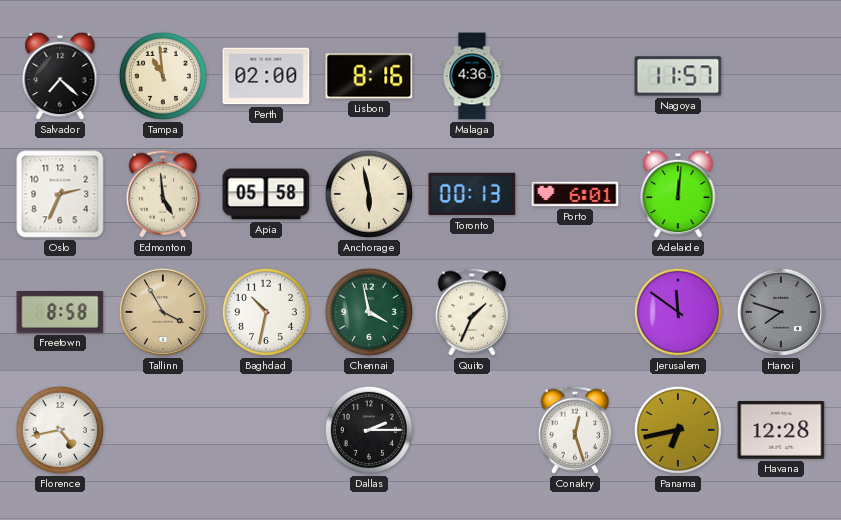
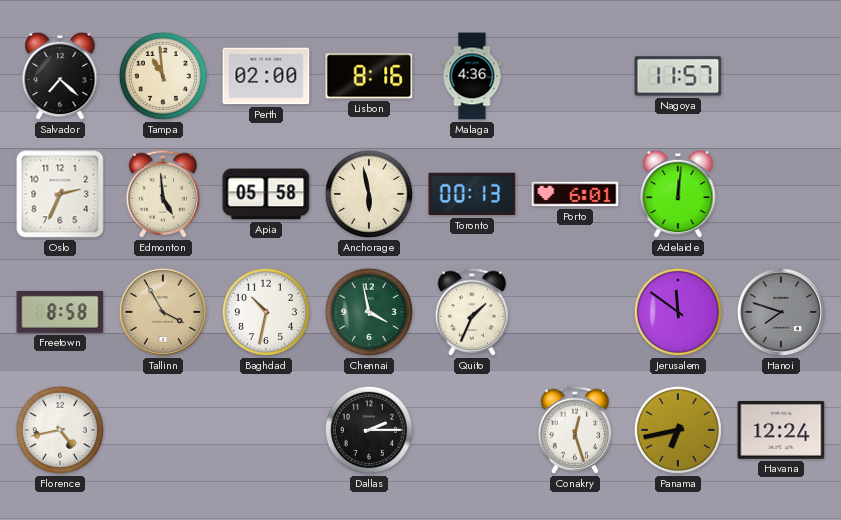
Havana: 12:28 -> 12:24
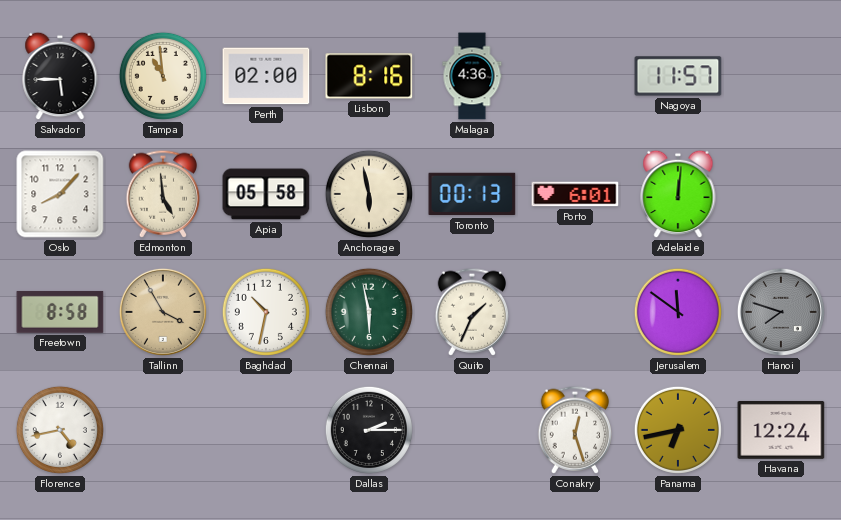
Salvador: 7:22 -> 5:45
Oslo: 2:34 -> 8:07
Chennai: 3:58 -> 5:58
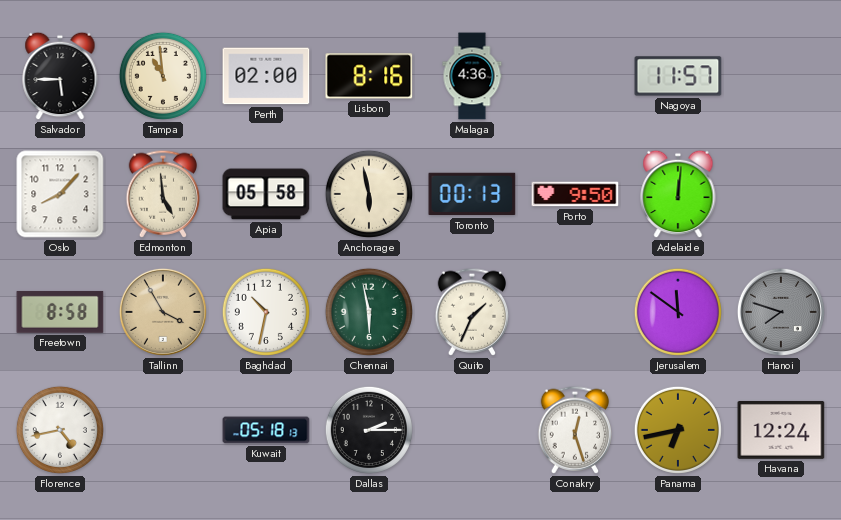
Porto: 6:01 -> 9:50
Kuwait: none -> 05:18
